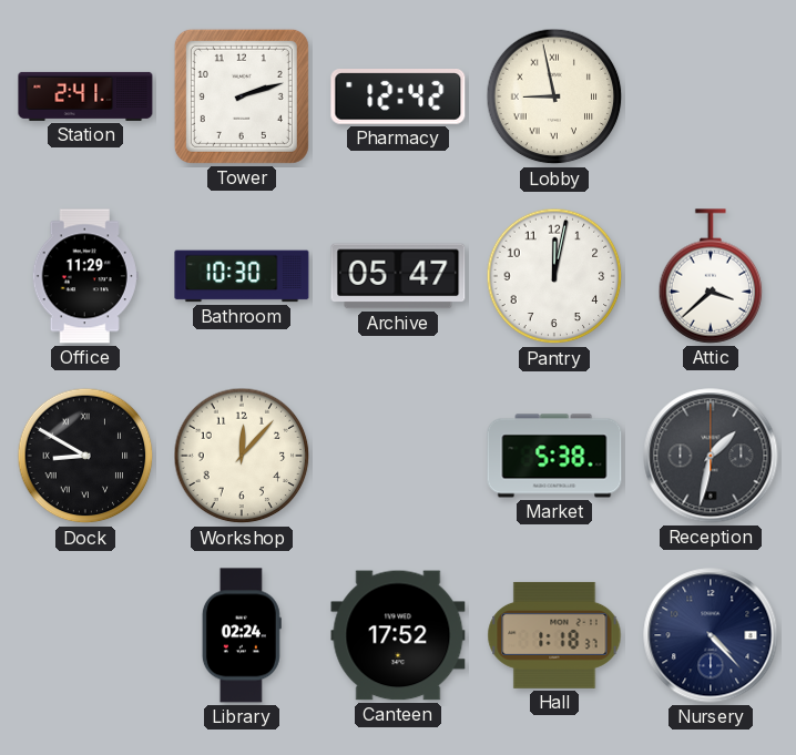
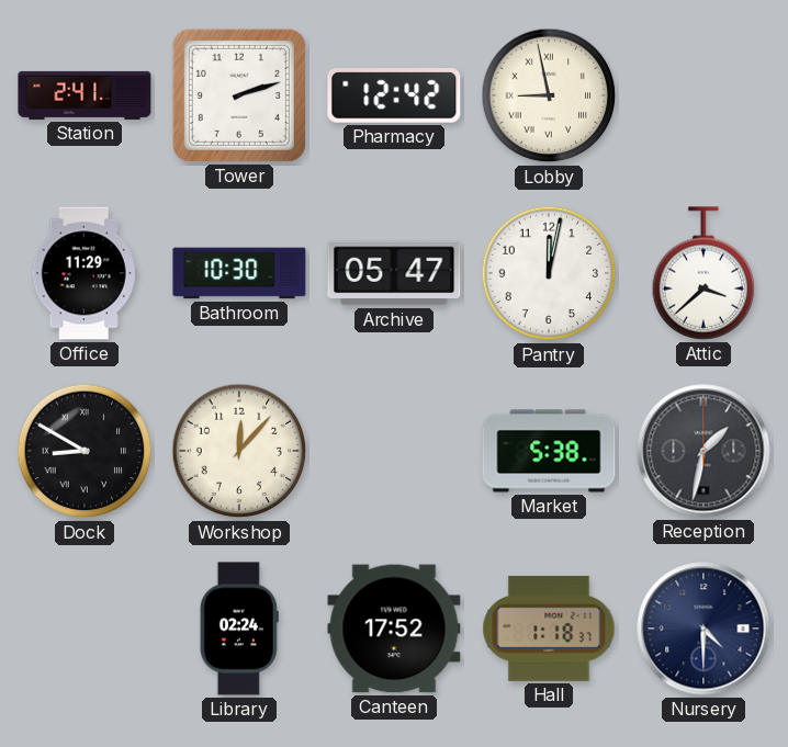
Nursery: 4:23 -> 4:30
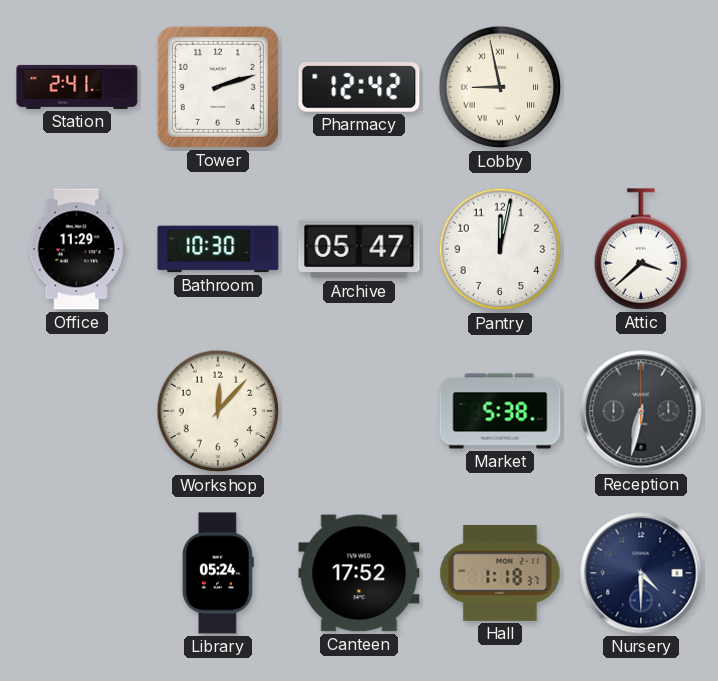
Dock: 8:50 -> none
Reception: 1:32 -> 6:32
Library: 02:24 -> 05:24
